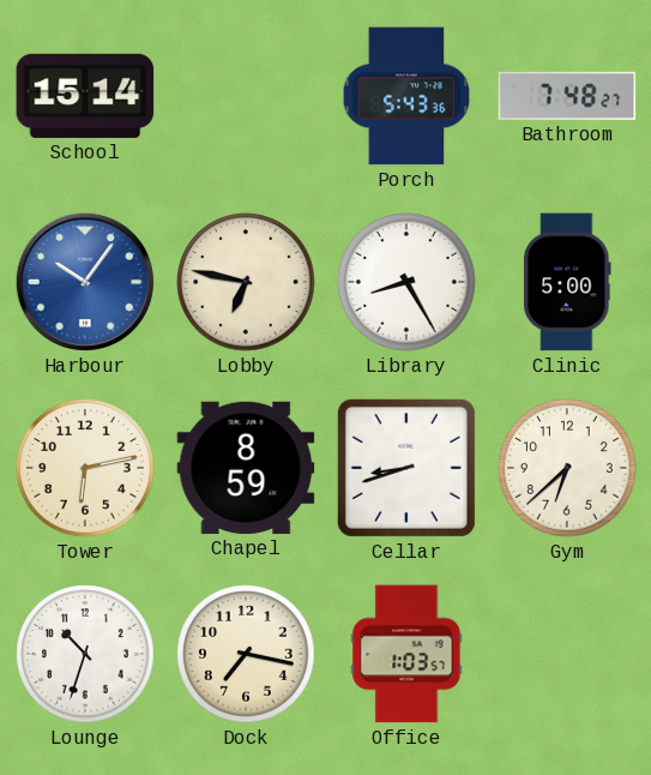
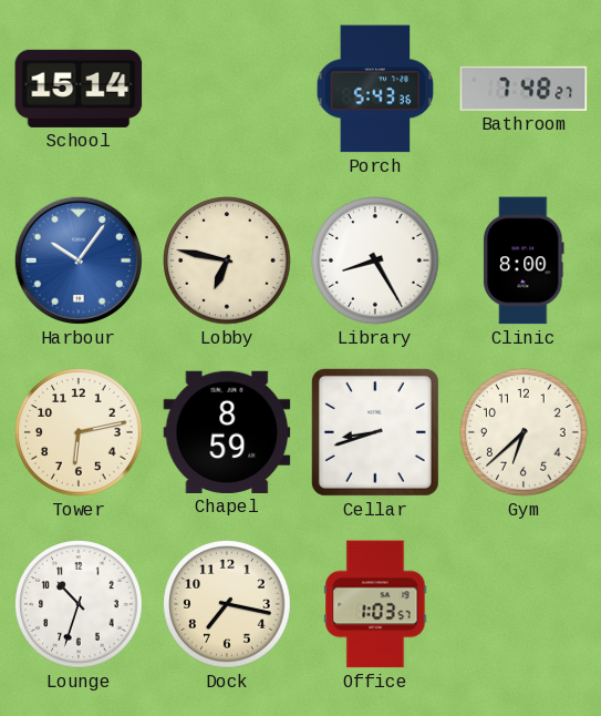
Clinic: 5:00 -> 8:00
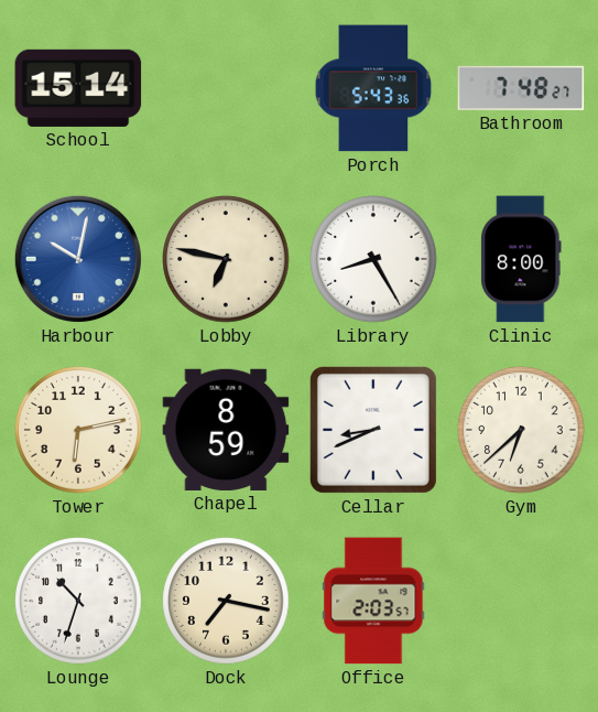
Harbour: 10:06 -> 10:02
Cellar: 8:42 -> 8:41
Office: 1:03 -> 2:03
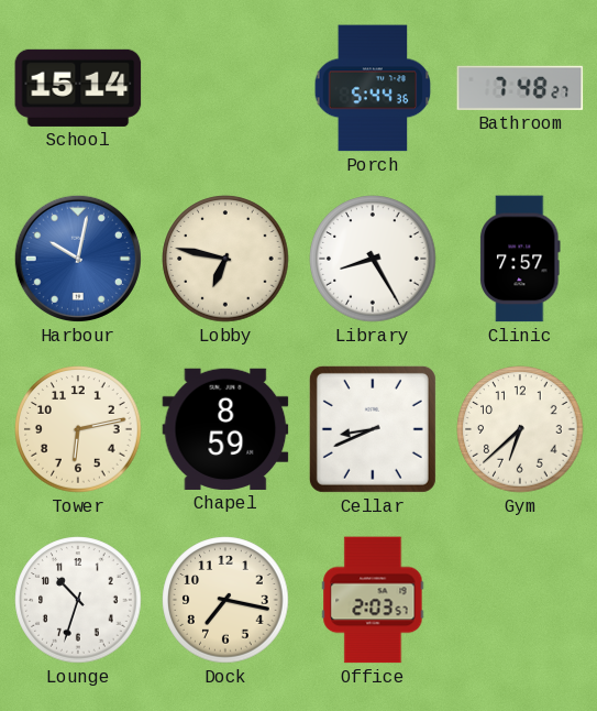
Porch: 5:43 -> 5:44
Clinic: 8:00 -> 7:57
